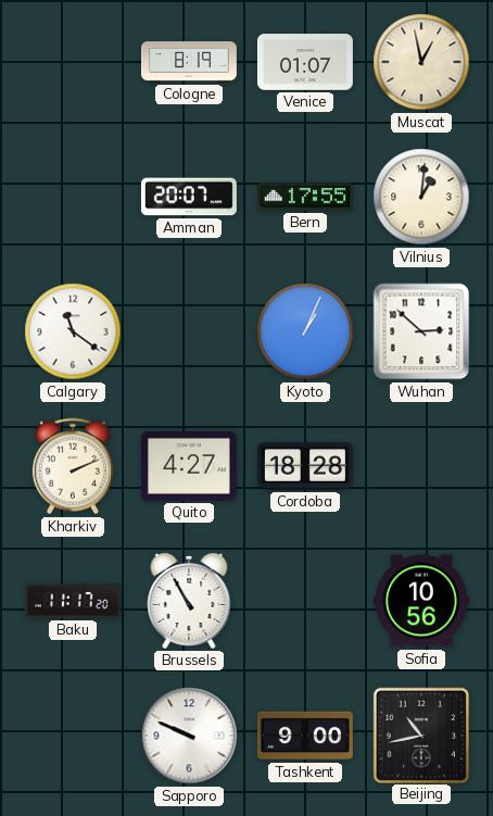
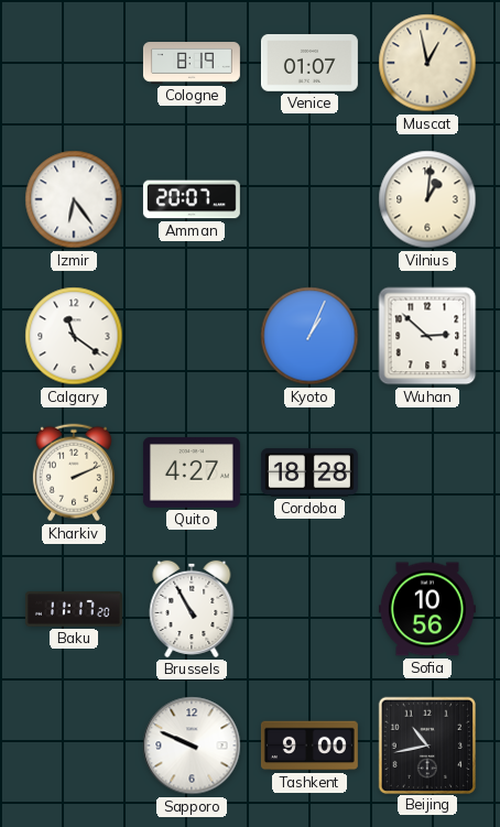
Izmir: none -> 6:24
Bern: 17:55 -> none
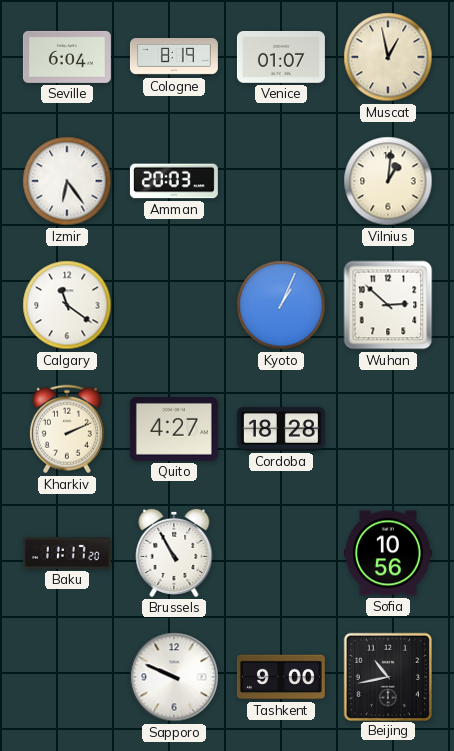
Seville: none -> 6:04
Amman: 20:07 -> 20:03
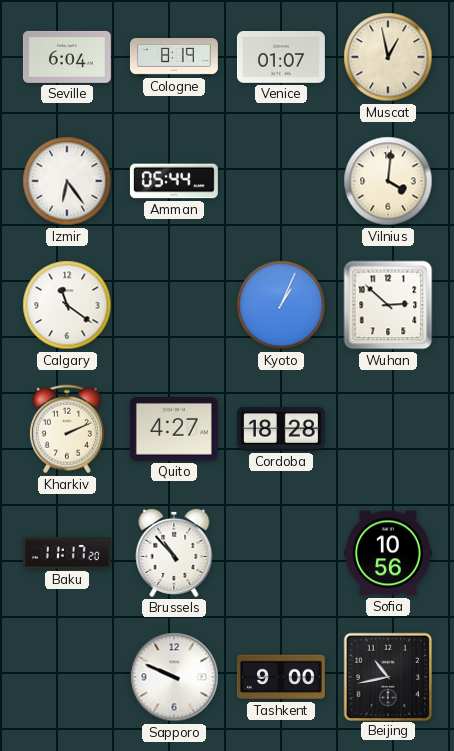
Amman: 20:03 -> 05:44
Vilnius: 1:01 -> 4:01
Brussels: 10:55 -> 10:53
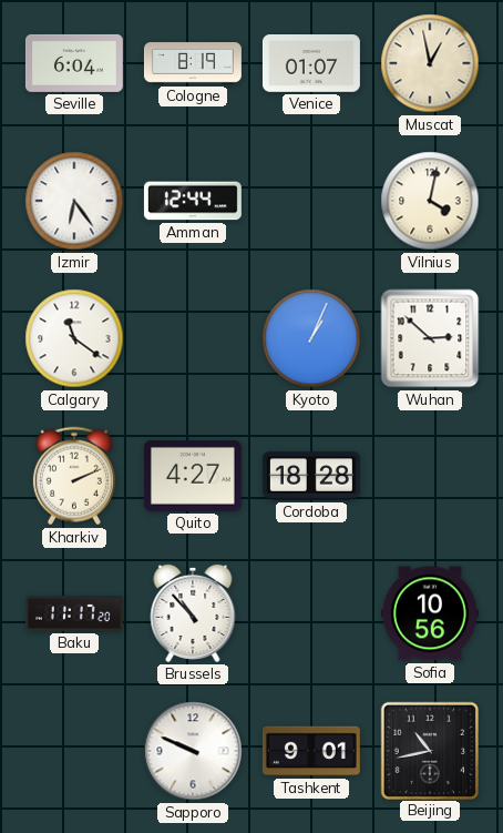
Amman: 05:44 -> 12:44
Vilnius: 4:01 -> 4:02
Tashkent: 9:00 -> 9:01
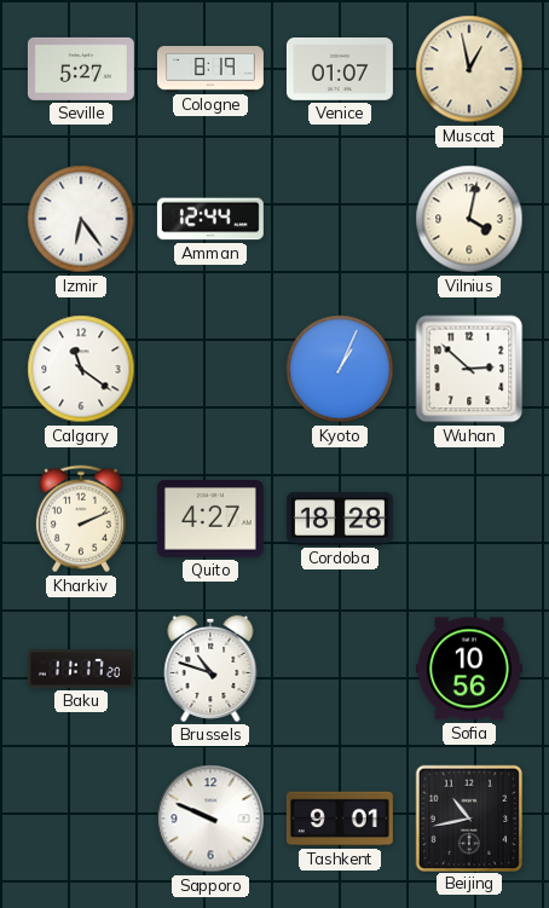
Seville: 6:04 -> 5:27
Brussels: 10:53 -> 10:48
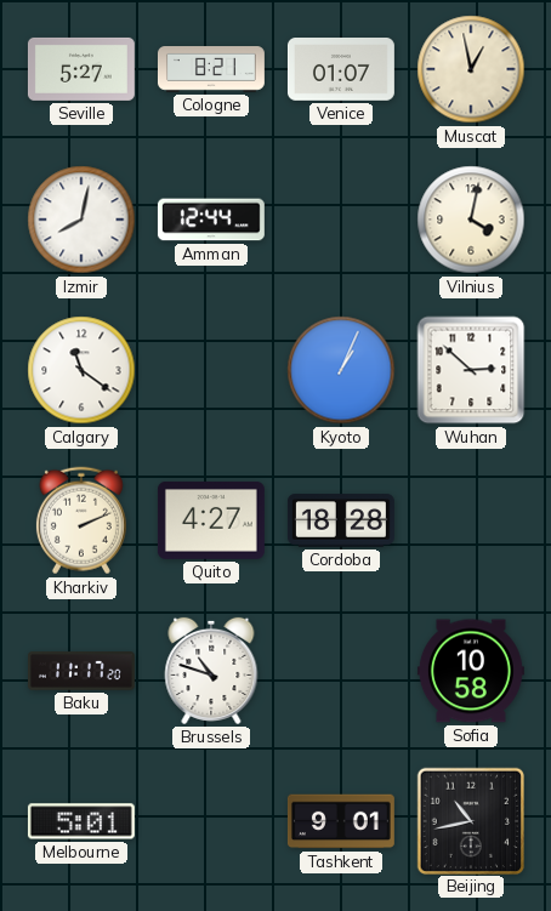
Cologne: 8:19 -> 8:21
Izmir: 6:24 -> 8:02
Sofia: 10:56 -> 10:58
Melbourne: none -> 5:01
Sapporo: 9:49 -> none
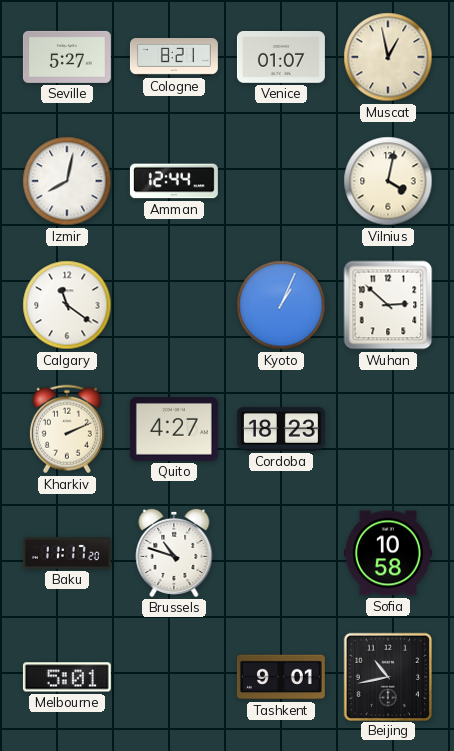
Cordoba: 18:28 -> 18:23
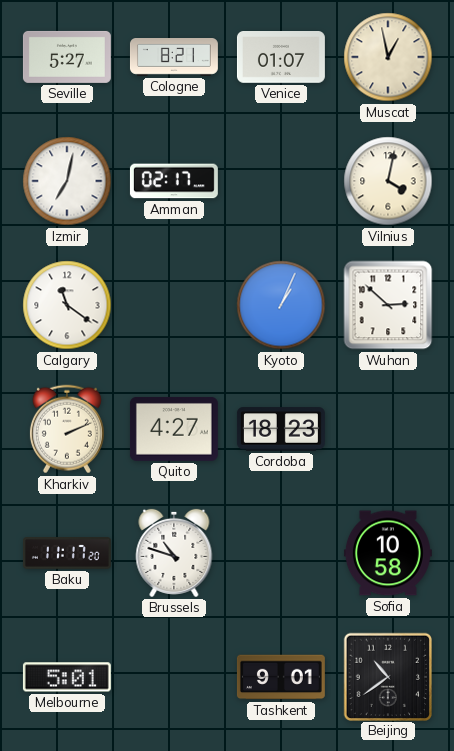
Izmir: 8:02 -> 7:02
Amman: 12:44 -> 02:17
Beijing: 10:43 -> 10:39
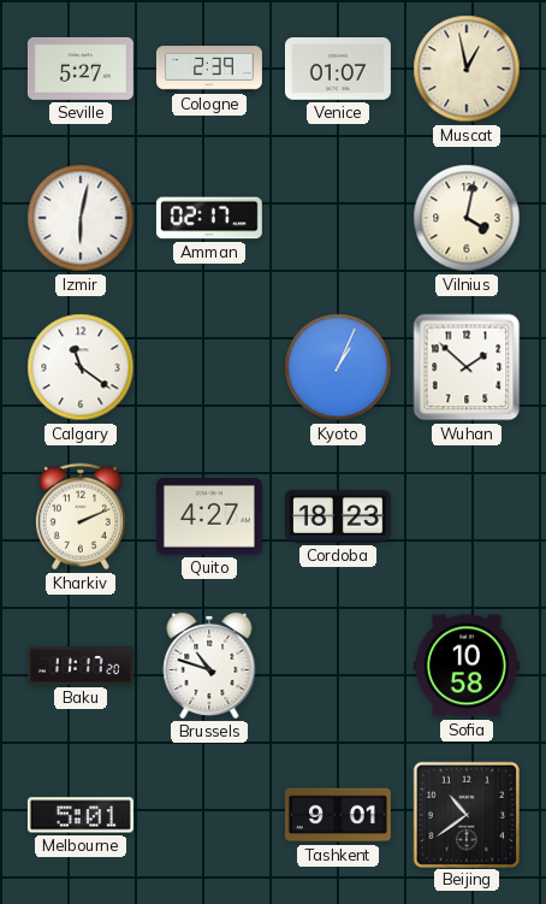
Cologne: 8:21 -> 2:39
Izmir: 7:02 -> 6:02
Wuhan: 2:52 -> 1:52
